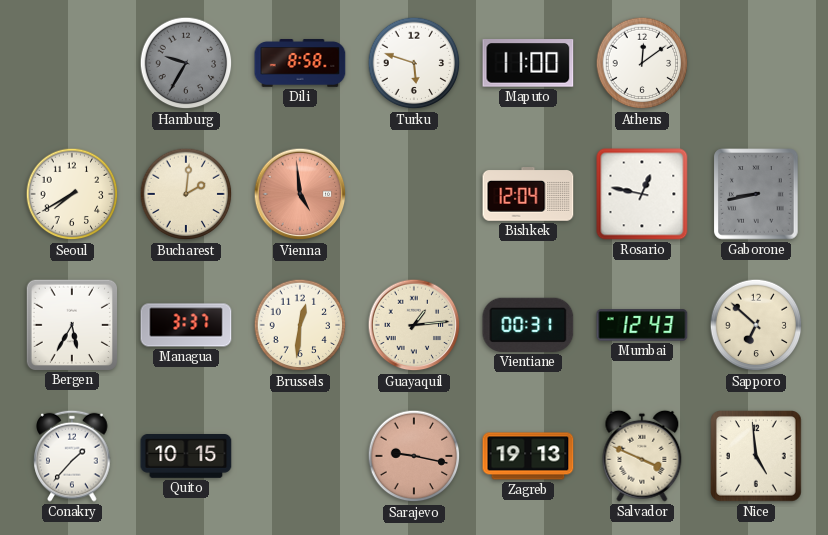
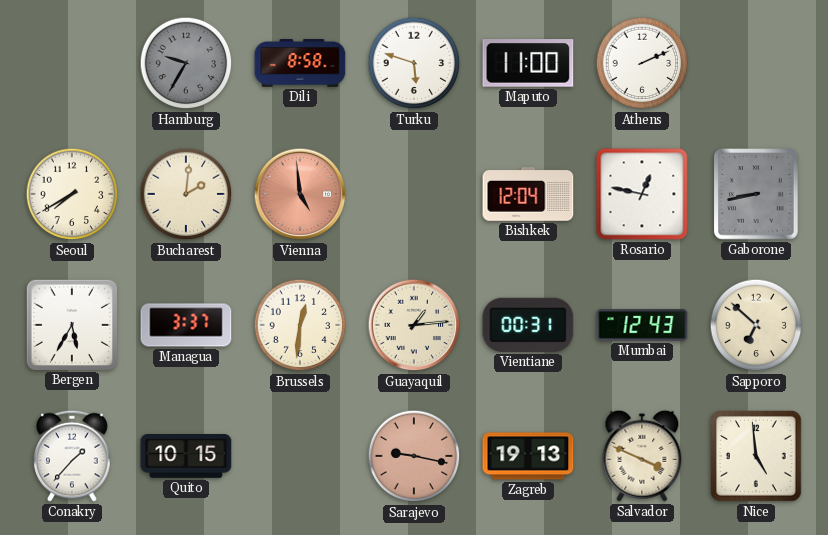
Athens: 12:09 -> 2:11
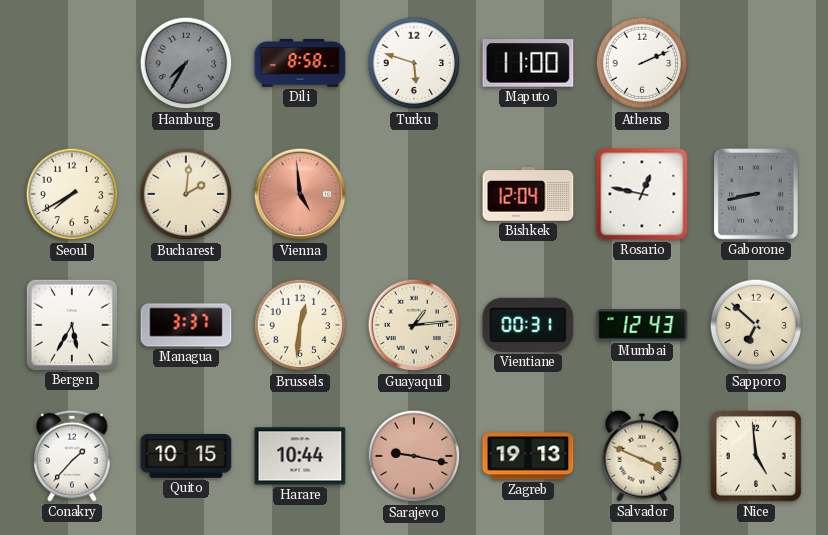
Hamburg: 9:35 -> 7:35
Harare: none -> 10:44
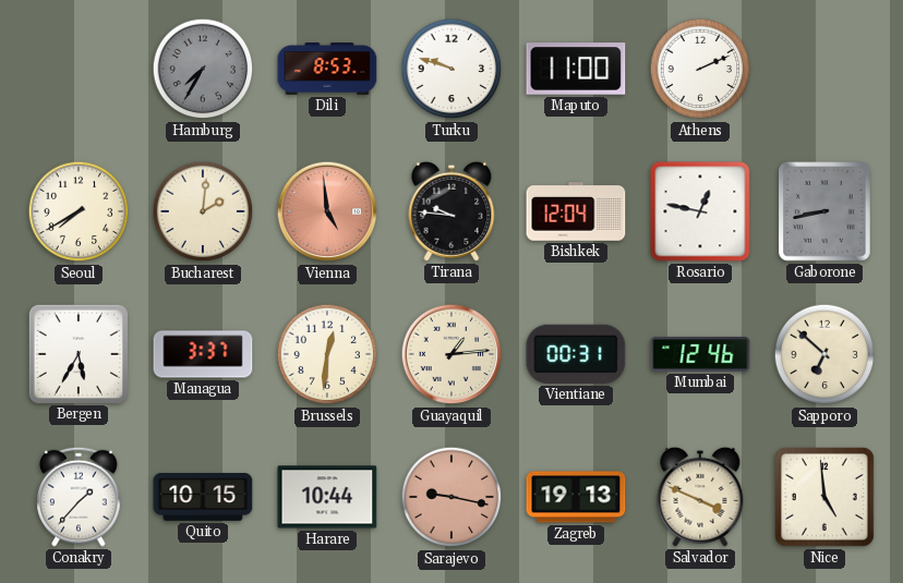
Dili: 8:58 -> 8:53
Turku: 5:48 -> 9:48
Tirana: none -> 9:46
Mumbai: 12:43 -> 12:46
